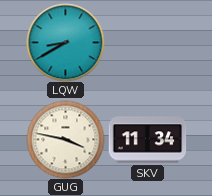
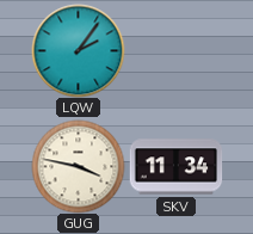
LQW: 8:40 -> 2:06
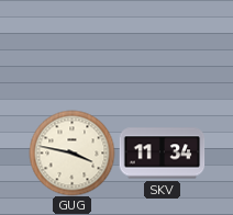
LQW: 2:06 -> none
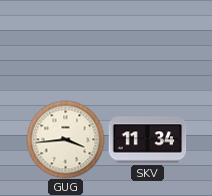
GUG: 3:47 -> 3:44
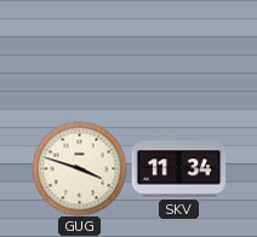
GUG: 3:44 -> 3:48
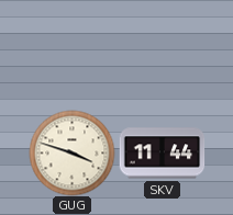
SKV: 11:34 -> 11:44
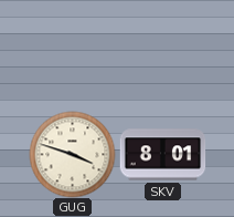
SKV: 11:44 -> 8:01
